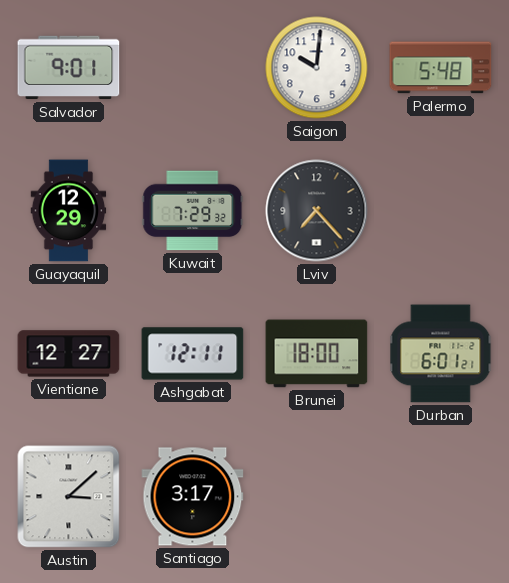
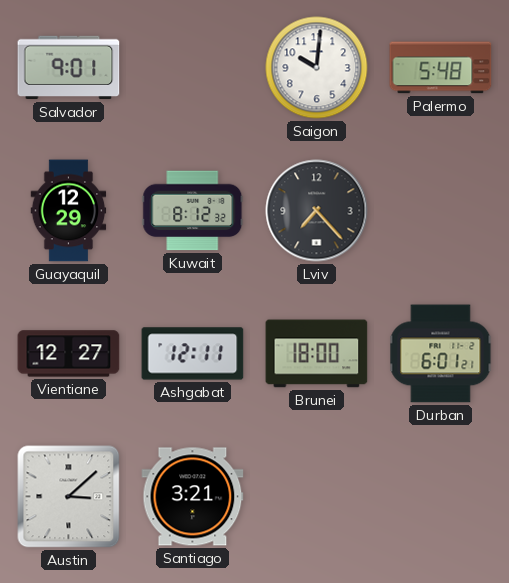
Kuwait: 7:29 -> 8:12
Santiago: 3:17 -> 3:21
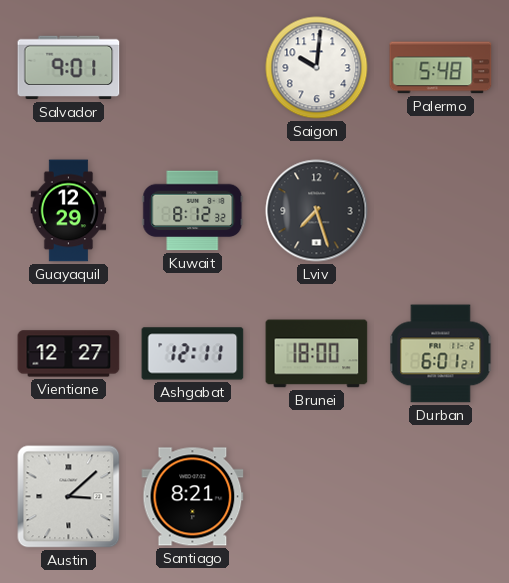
Lviv: 7:23 -> 7:27
Santiago: 3:21 -> 8:21
